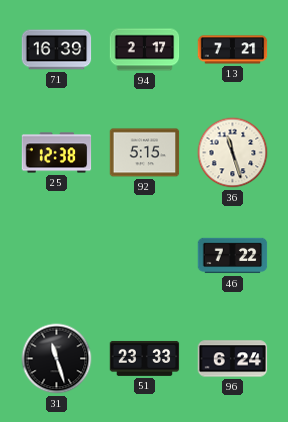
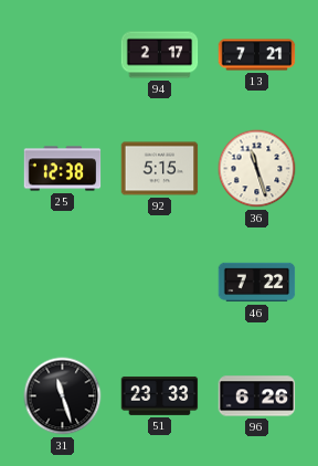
71: 16:39 -> none
96: 6:24 -> 6:26
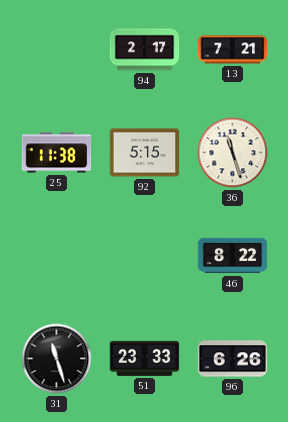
25: 12:38 -> 11:38
46: 7:22 -> 8:22
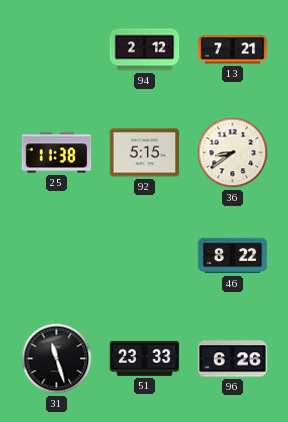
94: 2:17 -> 2:12
36: 11:27 -> 8:39
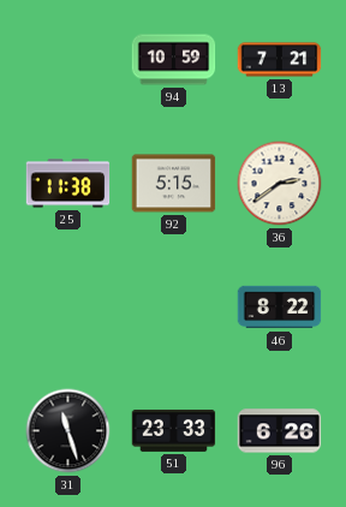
94: 2:12 -> 10:59
36: 8:39 -> 2:39
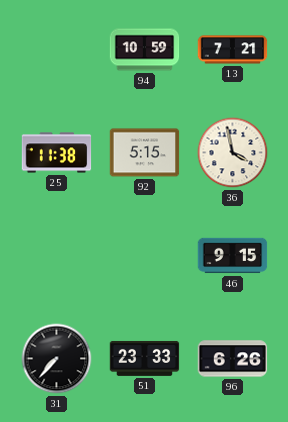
36: 2:39 -> 3:58
46: 8:22 -> 9:15
31: 11:27 -> 7:37
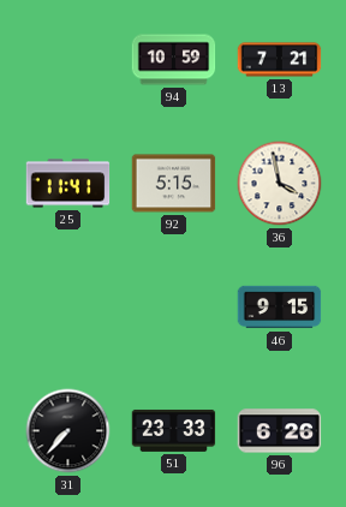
25: 11:38 -> 11:41
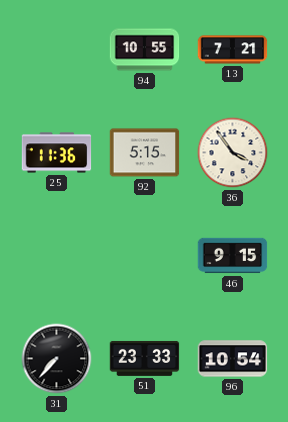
94: 10:59 -> 10:55
25: 11:41 -> 11:36
36: 3:58 -> 3:54
96: 6:26 -> 10:54
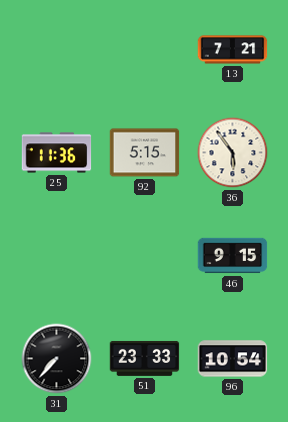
94: 10:55 -> none
36: 3:54 -> 5:54
